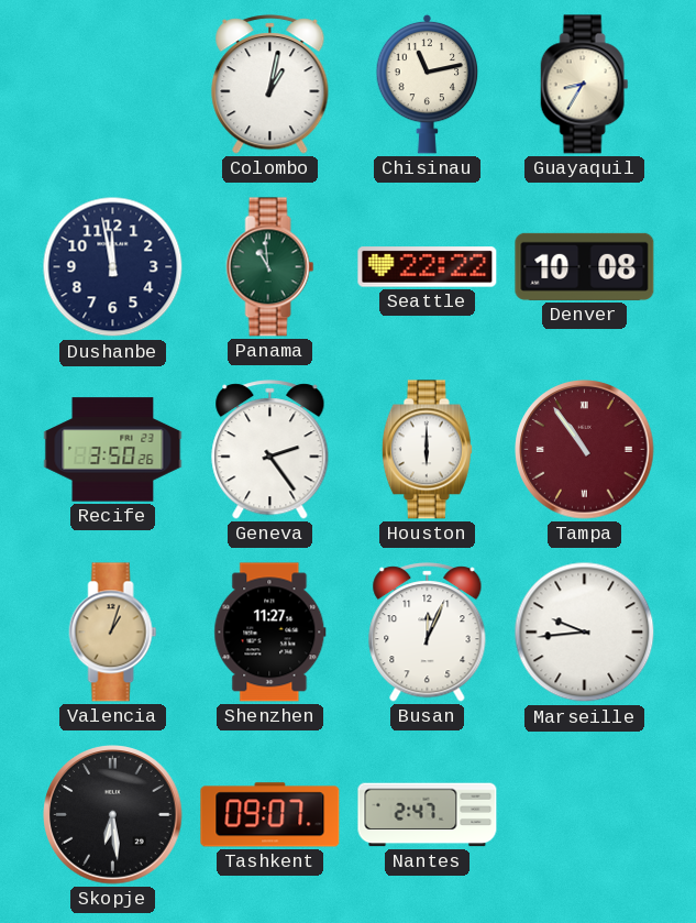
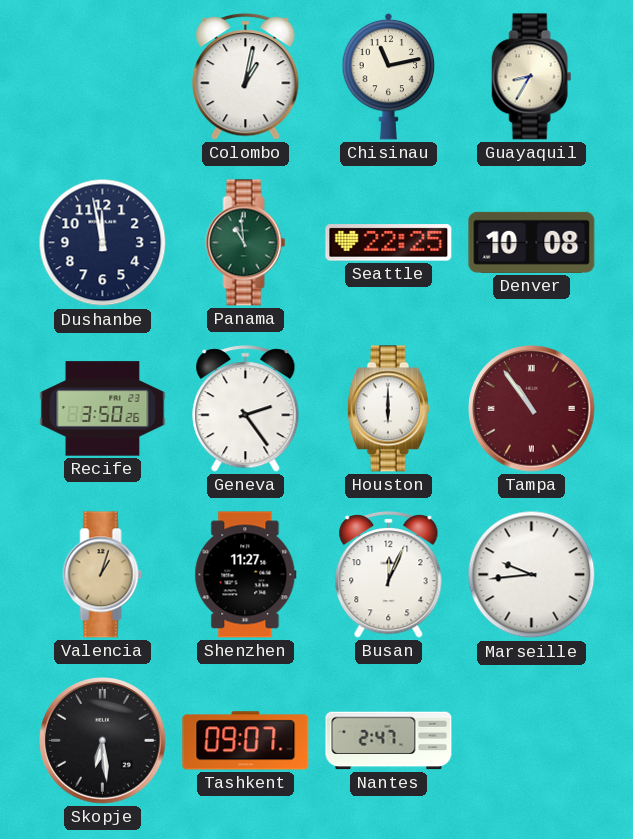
Seattle: 22:22 -> 22:25
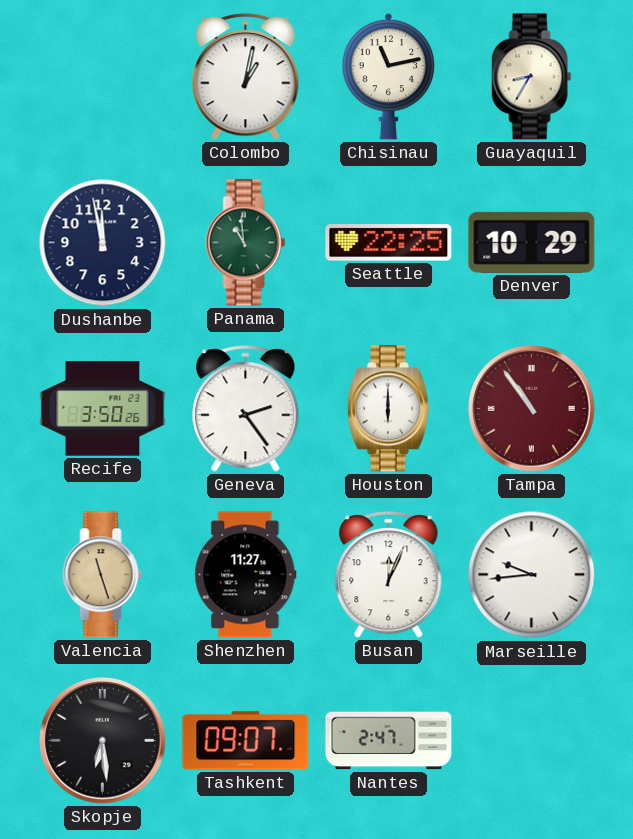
Denver: 10:08 -> 10:29
Valencia: 1:03 -> 11:27
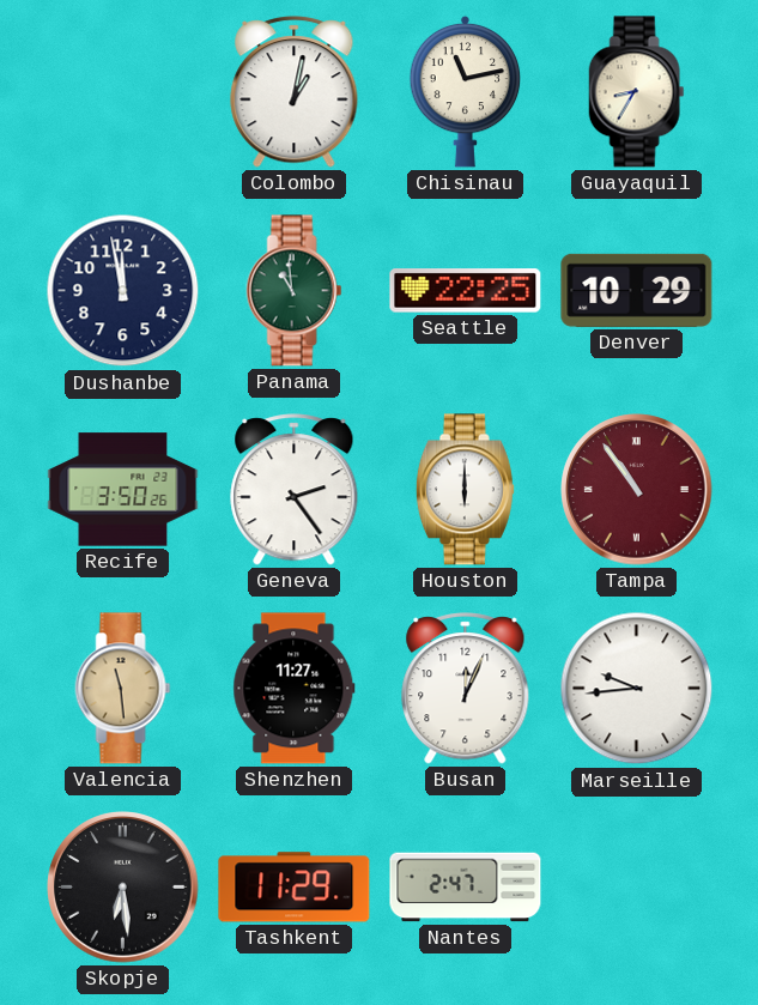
Valencia: 11:27 -> 11:29
Tashkent: 09:07 -> 11:29
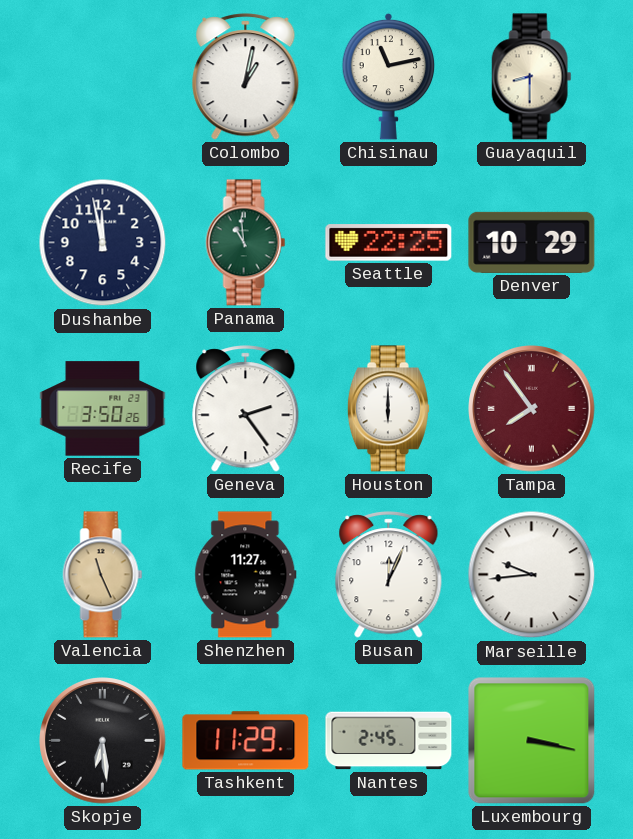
Guayaquil: 8:35 -> 8:30
Tampa: 10:54 -> 7:54
Valencia: 11:29 -> 11:26
Nantes: 2:47 -> 2:45
Luxembourg: none -> 3:17
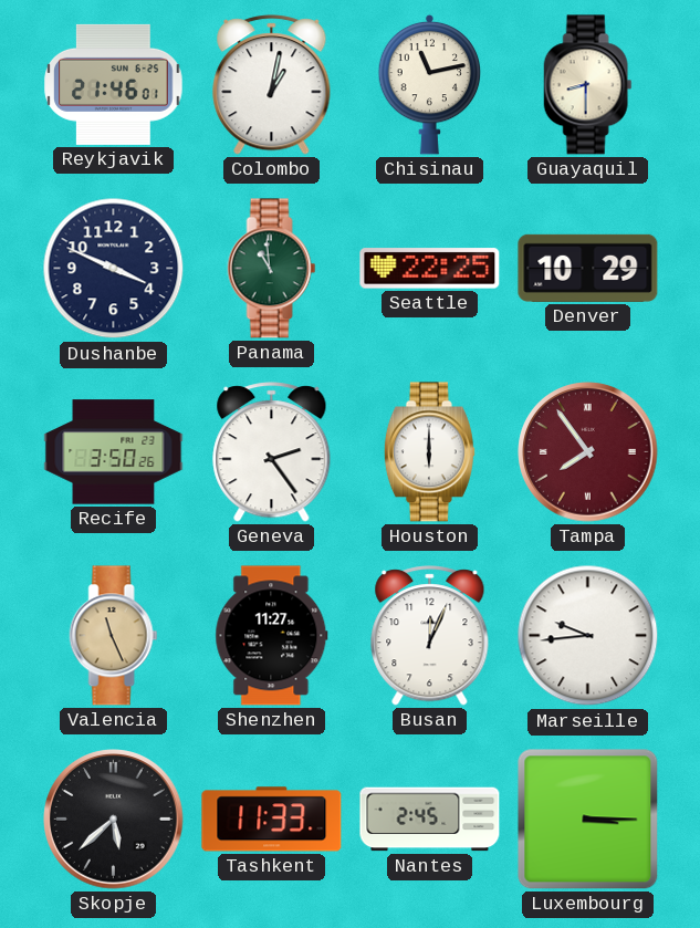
Reykjavik: none -> 21:46
Dushanbe: 11:58 -> 3:49
Skopje: 6:29 -> 5:38
Tashkent: 11:29 -> 11:33
Luxembourg: 3:17 -> 3:15
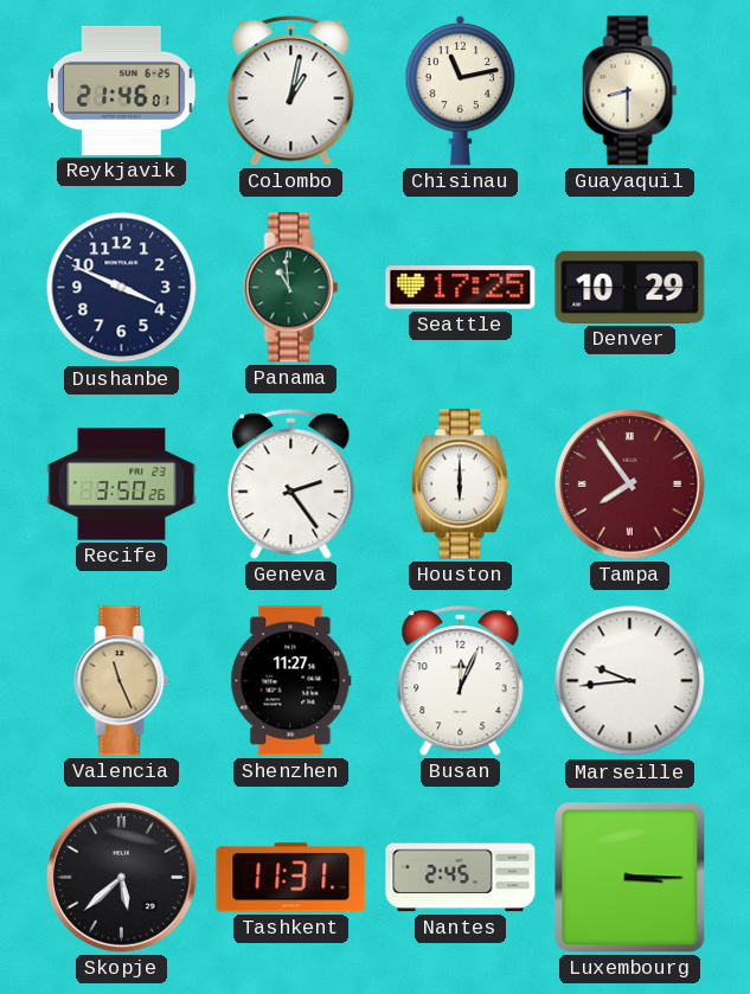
Seattle: 22:25 -> 17:25
Tashkent: 11:33 -> 11:31
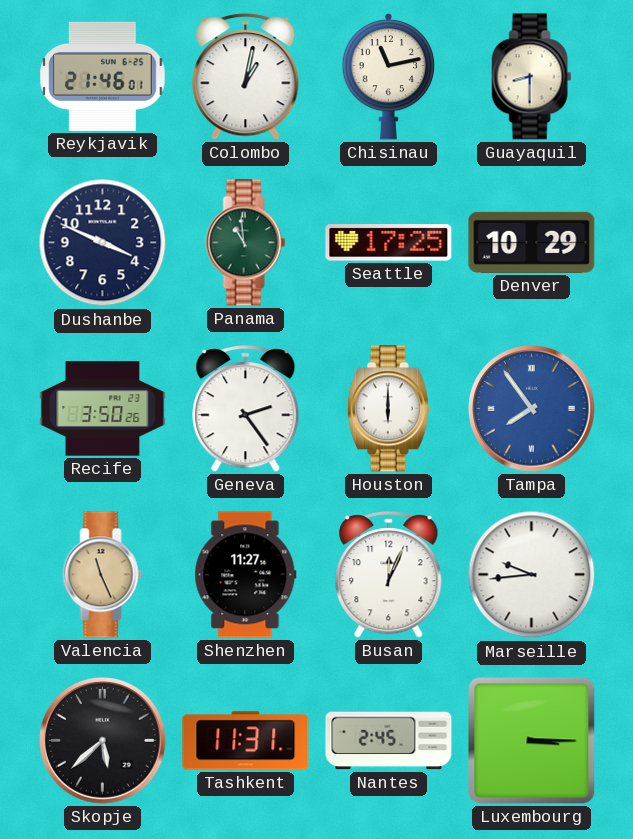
Tampa dial: burgundy -> blue
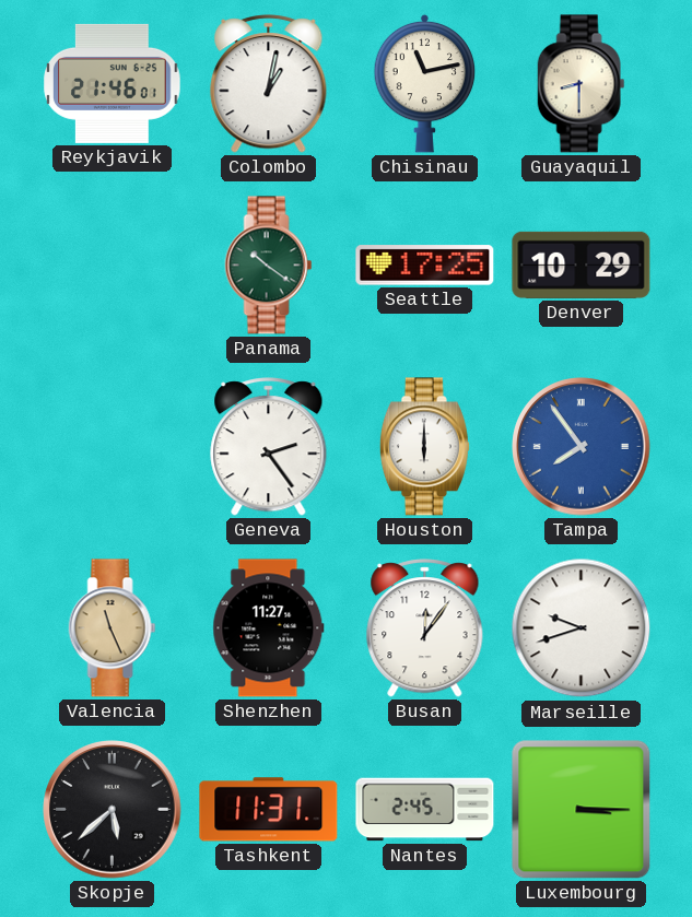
Dushanbe: 3:49 -> none
Panama: 10:59 -> 10:21
Recife: 3:50 -> none
Busan: 12:04 -> 12:06
Marseille: 9:44 -> 9:42
